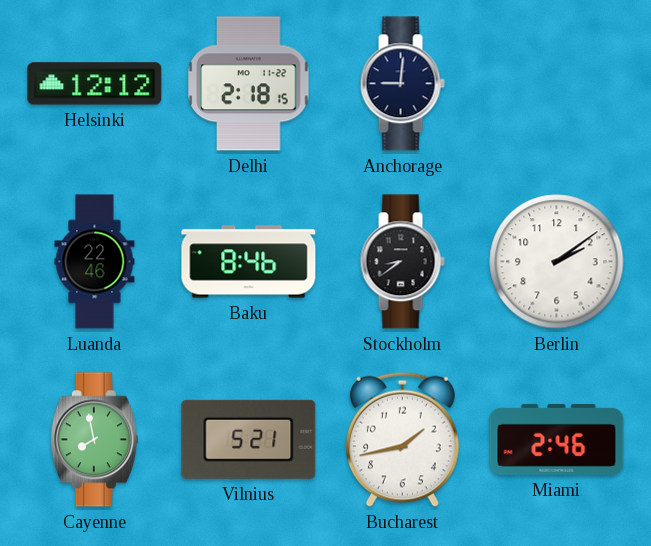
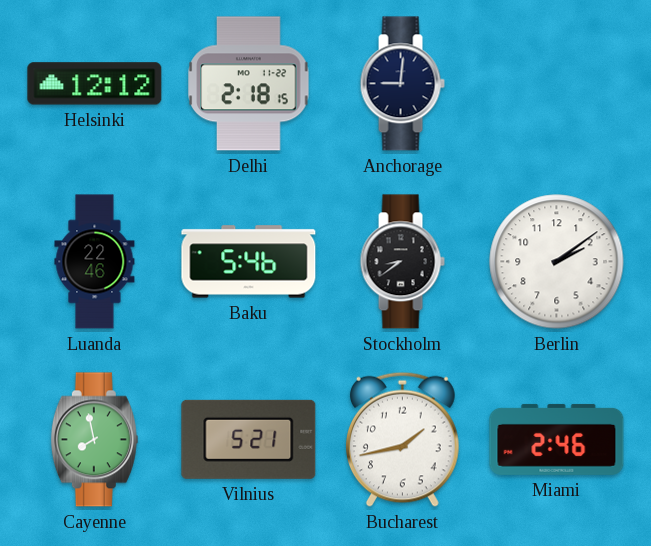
Baku: 8:46 -> 5:46
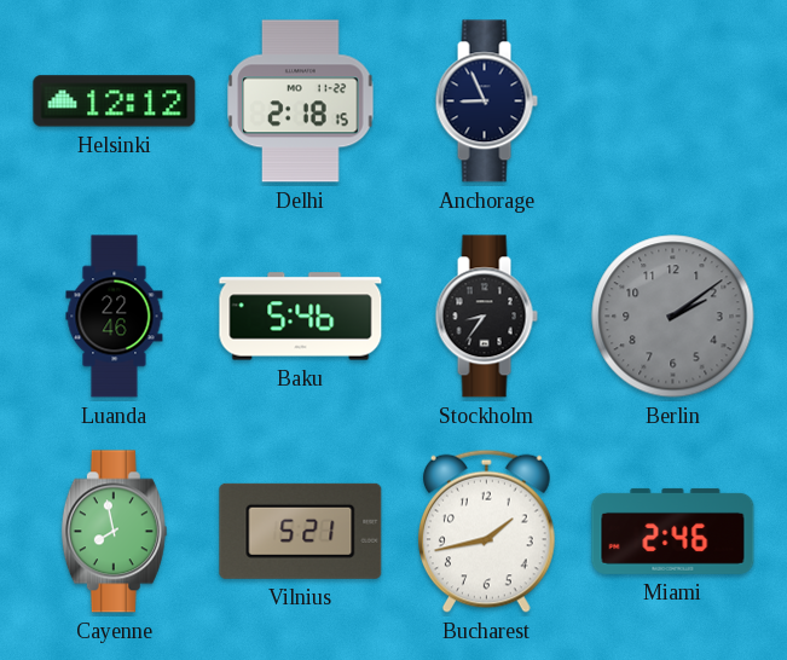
Anchorage: 9:01 -> 8:56
Stockholm: 8:39 -> 8:36
Berlin dial: white -> grey
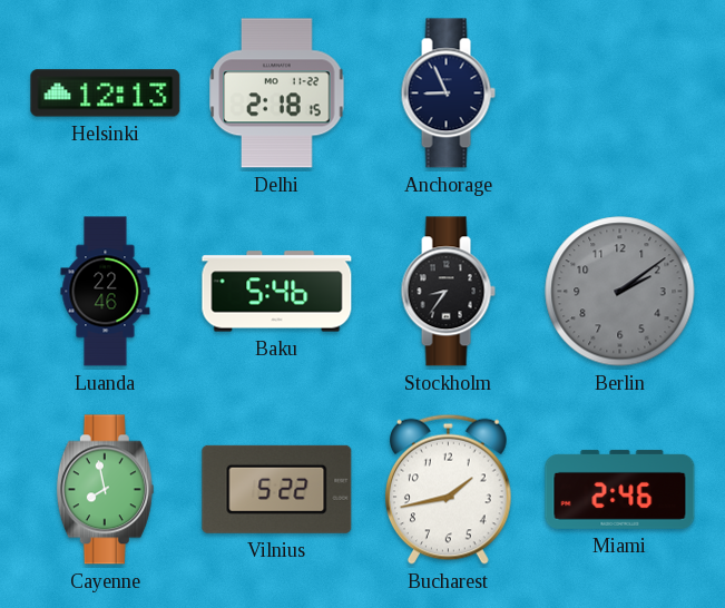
Helsinki: 12:12 -> 12:13
Vilnius: 5:21 -> 5:22
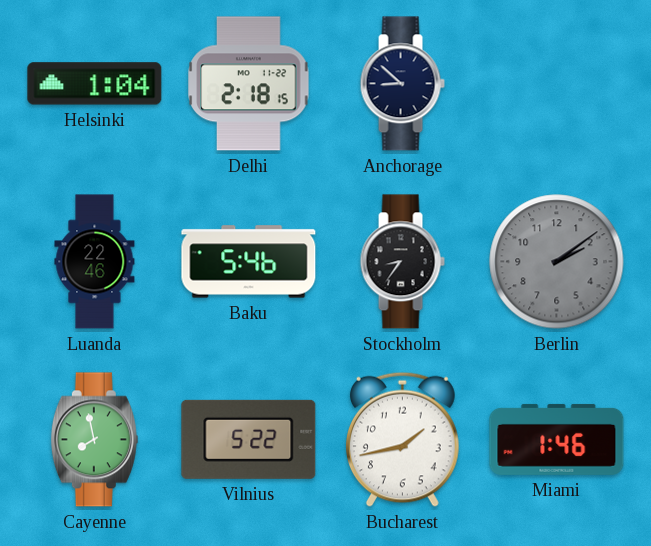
Helsinki: 12:13 -> 1:04
Anchorage: 8:56 -> 8:52
Miami: 2:46 -> 1:46
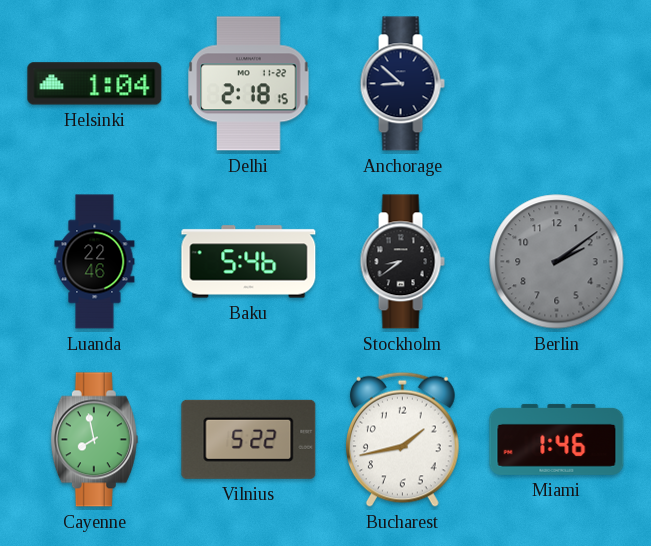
Stockholm: 8:36 -> 8:39
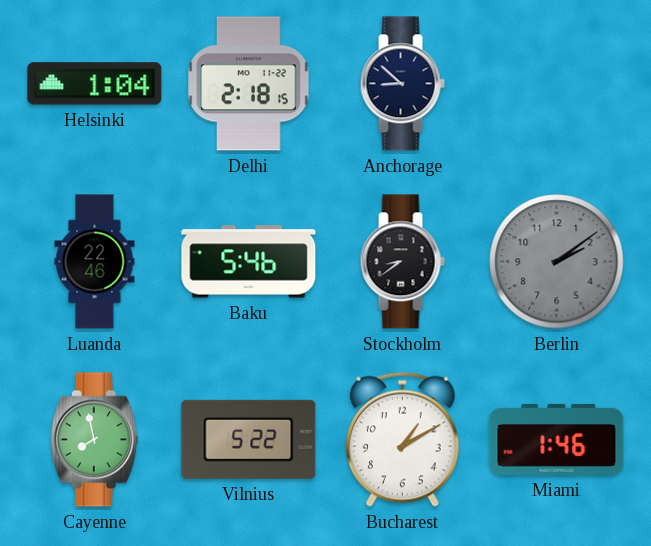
Bucharest: 1:43 -> 1:10
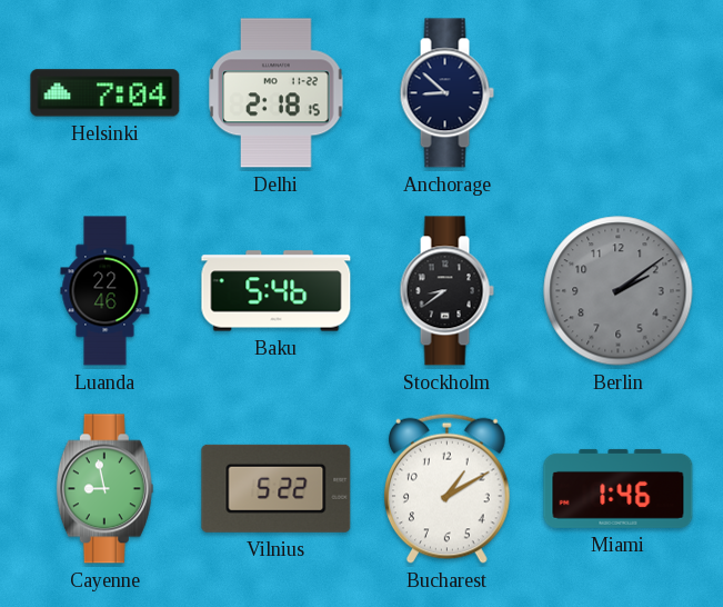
Helsinki: 1:04 -> 7:04
Cayenne: 7:58 -> 8:58
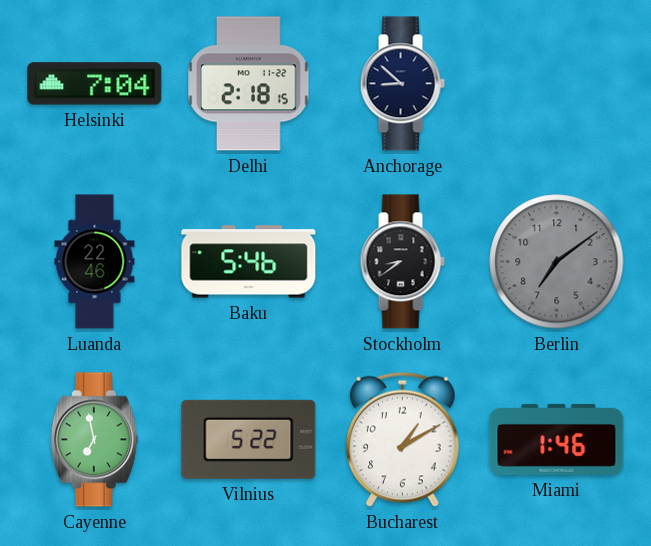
Berlin: 2:09 -> 7:09
Cayenne: 8:58 -> 6:58
